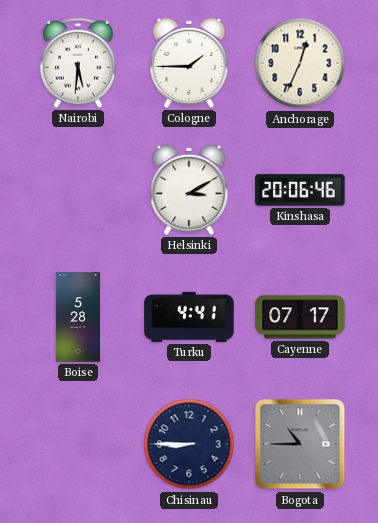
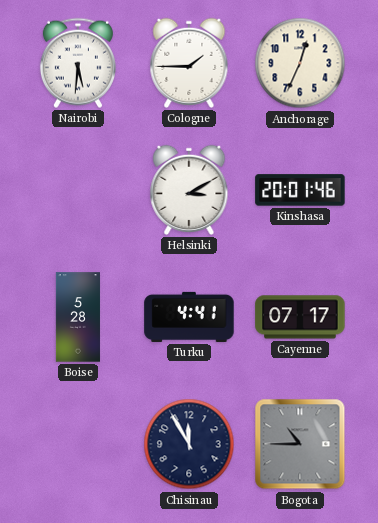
Kinshasa: 20:06 -> 20:01
Chisinau: 8:45 -> 11:55
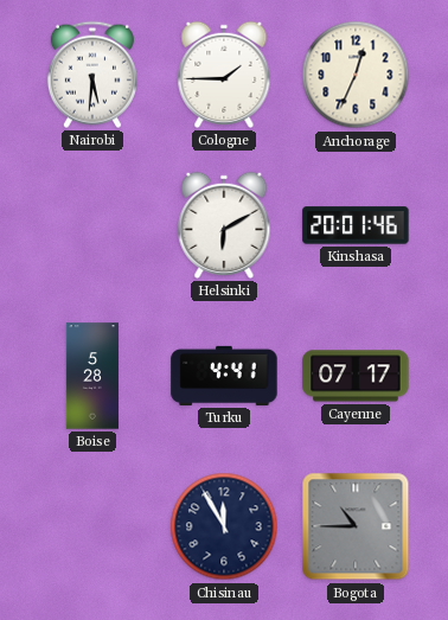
Helsinki: 3:10 -> 6:10
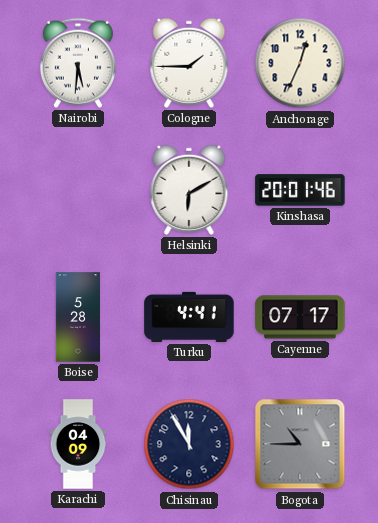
Karachi: none -> 04:09
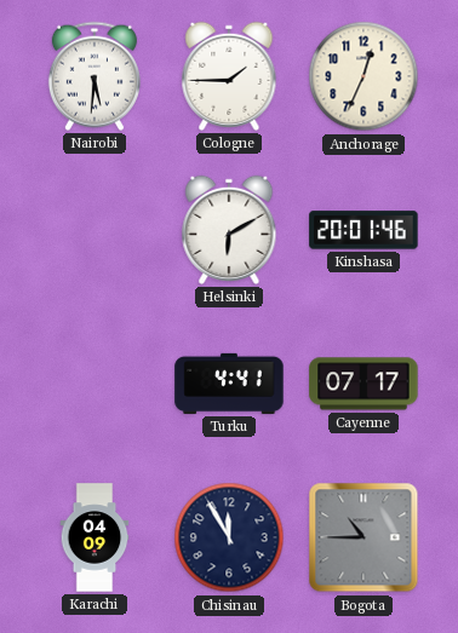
Boise: 5:28 -> none
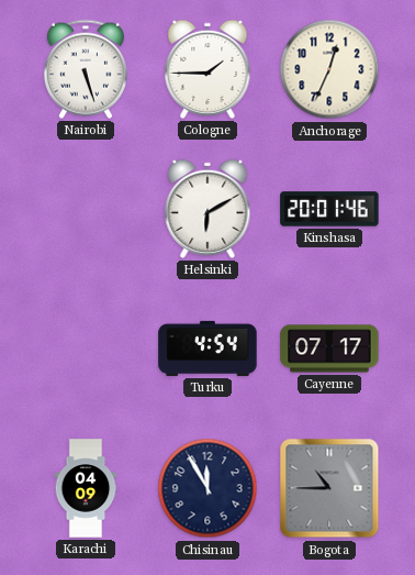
Nairobi: 5:31 -> 5:27
Turku: 4:41 -> 4:54
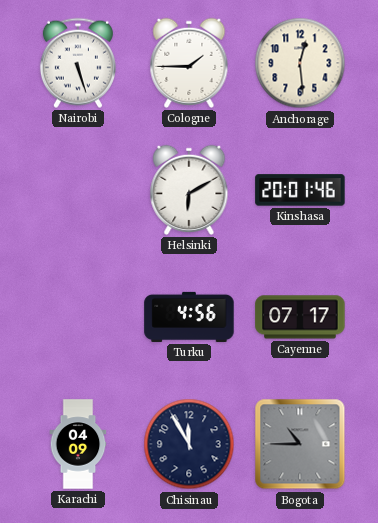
Anchorage: 12:34 -> 12:29
Turku: 4:54 -> 4:56
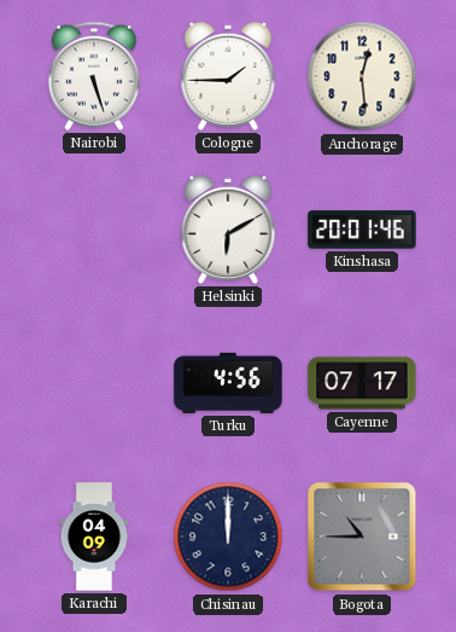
Chisinau: 11:55 -> 12:00
